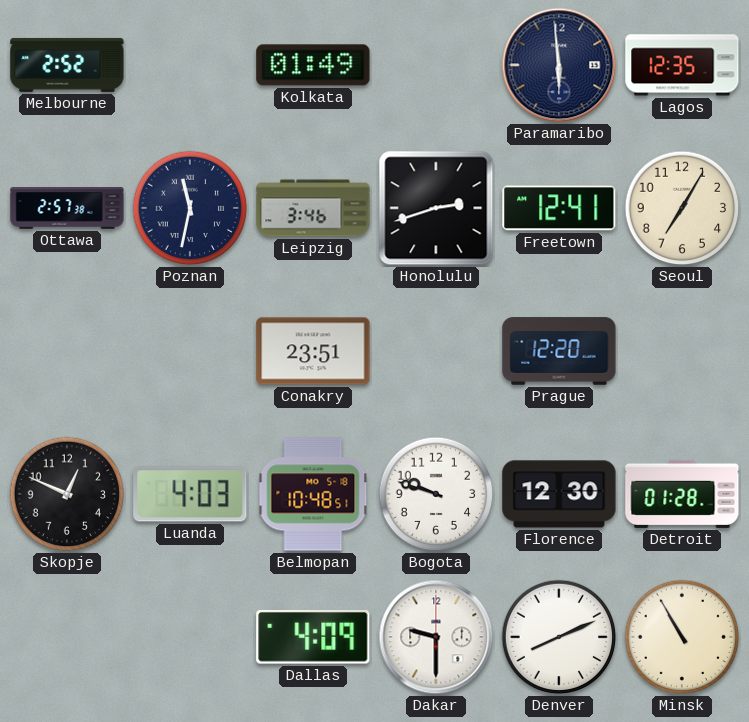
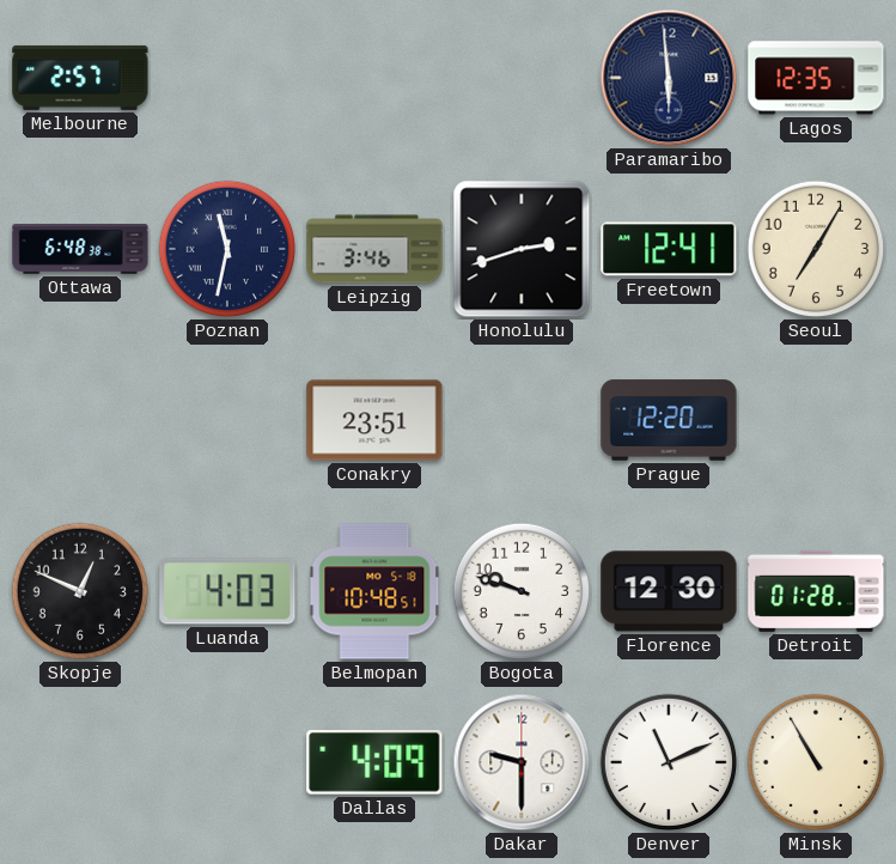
Melbourne: 2:52 -> 2:57
Kolkata: 01:49 -> none
Ottawa: 2:57 -> 6:48
Denver: 8:11 -> 11:11
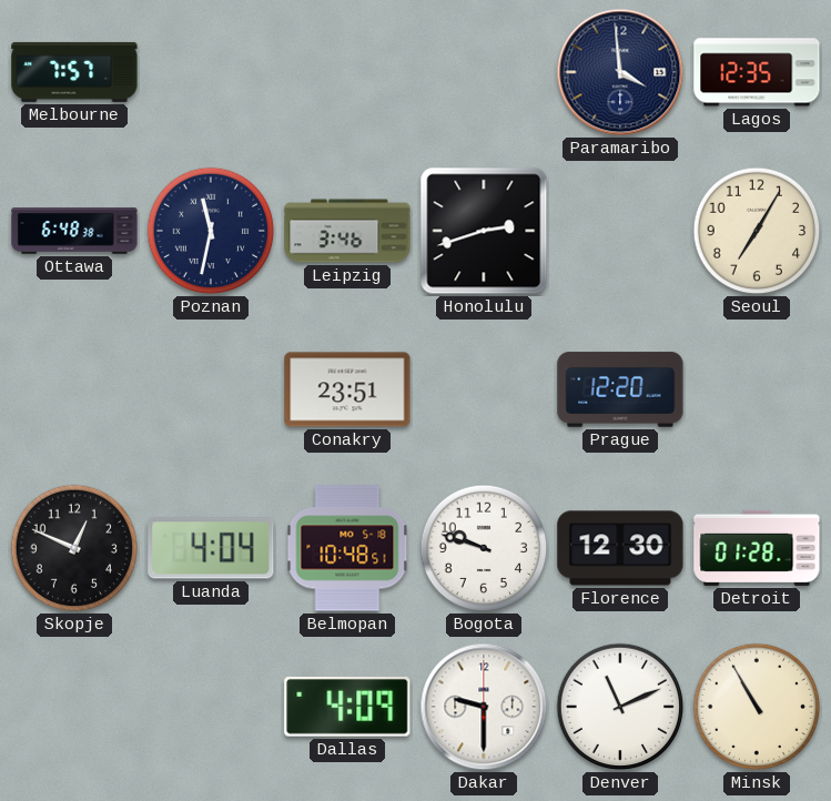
Melbourne: 2:57 -> 7:57
Paramaribo: 5:59 -> 3:59
Freetown: 12:41 -> none
Luanda: 4:03 -> 4:04
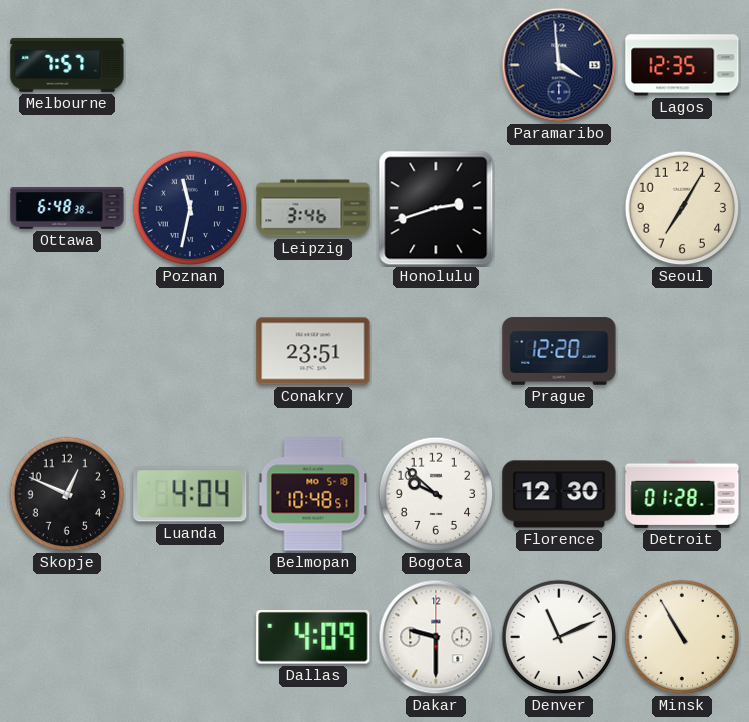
Bogota: 9:48 -> 9:52
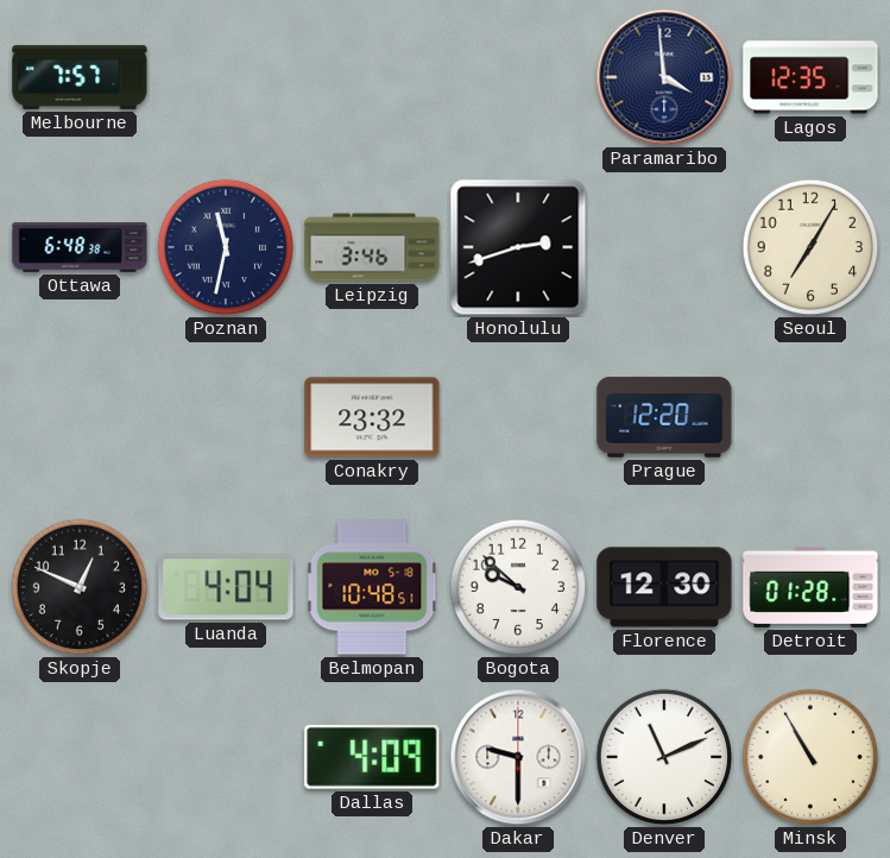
Conakry: 23:51 -> 23:32
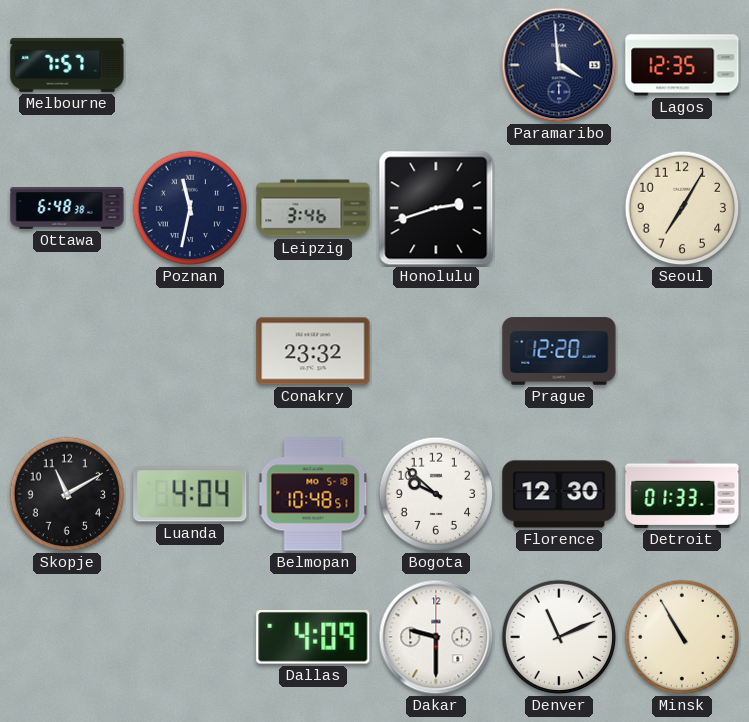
Skopje: 12:49 -> 11:10
Detroit: 01:28 -> 01:33
